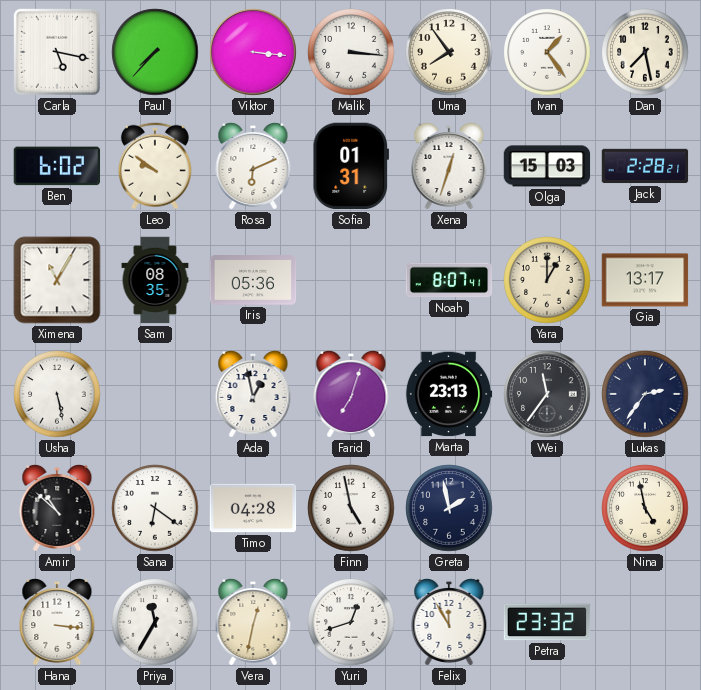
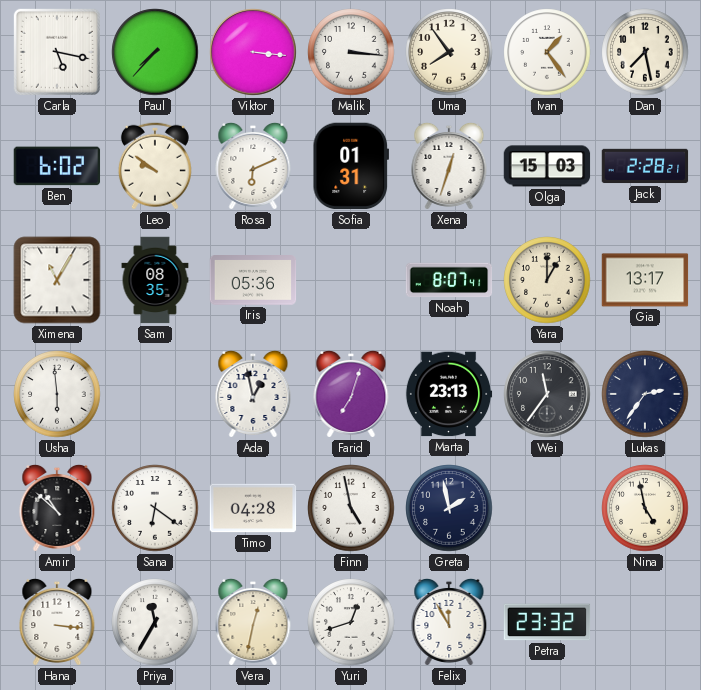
Usha: 5:28 -> 5:59
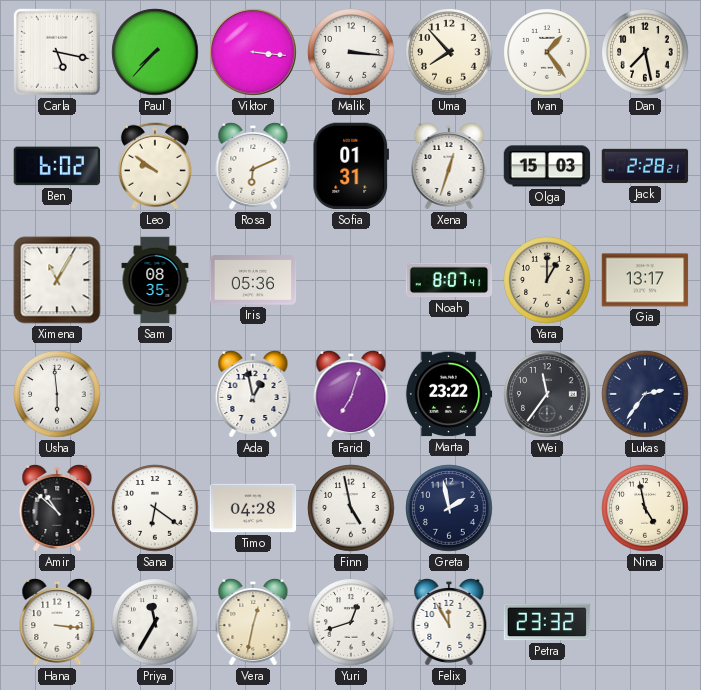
Uma: 7:54 -> 7:53
Marta: 23:13 -> 23:22
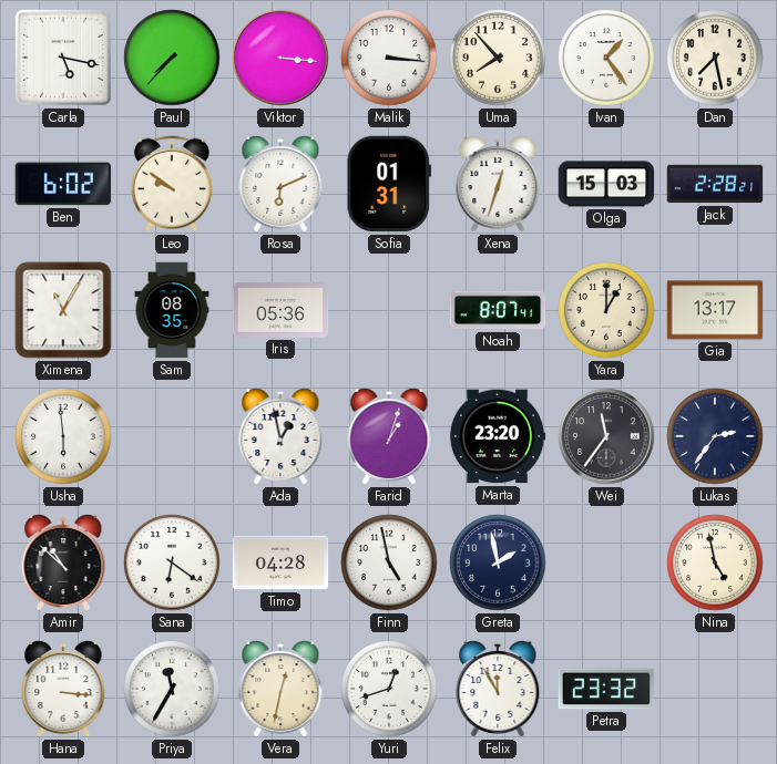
Farid: 7:03 -> 1:03
Marta: 23:22 -> 23:20
